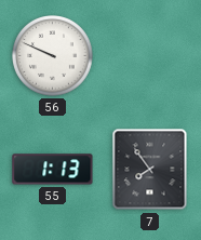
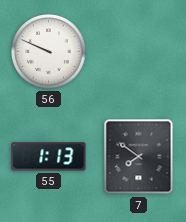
7: 7:54 -> 7:51
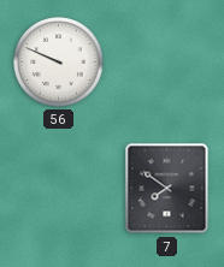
55: 1:13 -> none
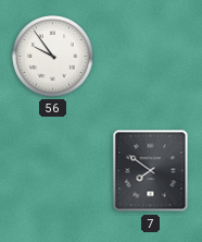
56: 9:49 -> 9:54
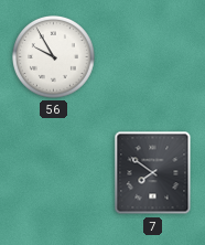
56: 9:54 -> 9:55
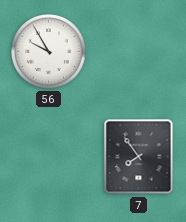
7: 7:51 -> 7:54
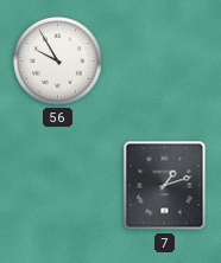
7: 7:54 -> 1:12
